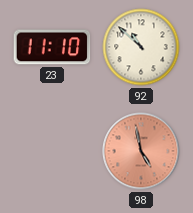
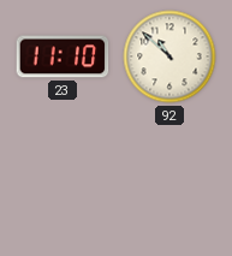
98: 4:58 -> none
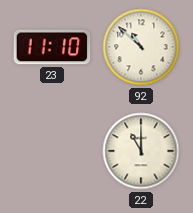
22: none -> 11:00
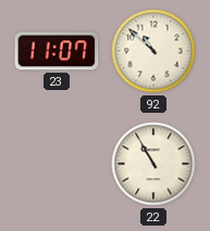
23: 11:10 -> 11:07
22: 11:00 -> 10:55
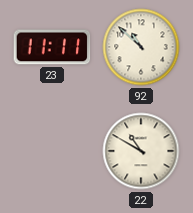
23: 11:07 -> 11:11
22: 10:55 -> 10:50
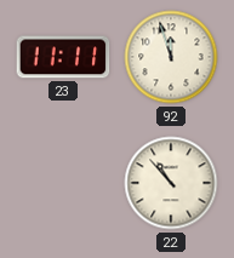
92: 10:52 -> 11:57
22: 10:50 -> 10:53
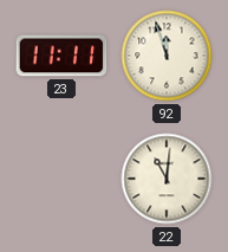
22: 10:53 -> 11:01
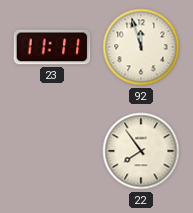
22: 11:01 -> 7:54
